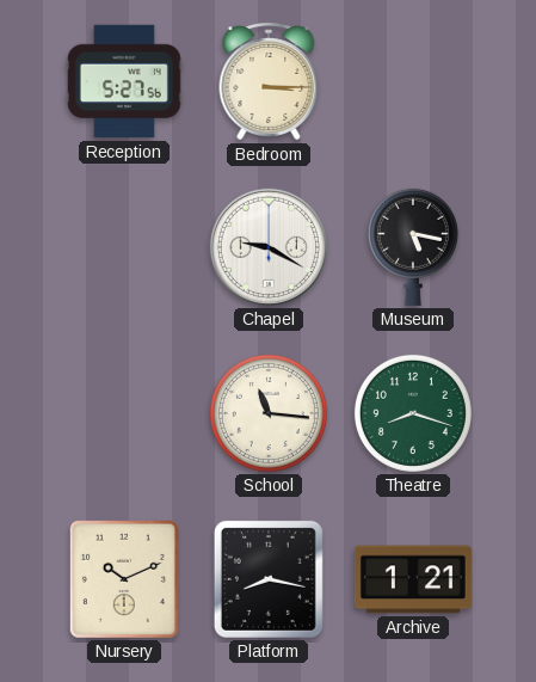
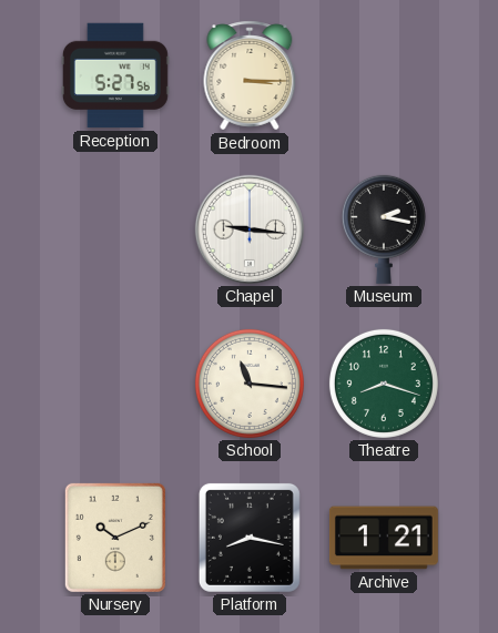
Chapel: 9:20 -> 9:16
Museum: 5:17 -> 2:17
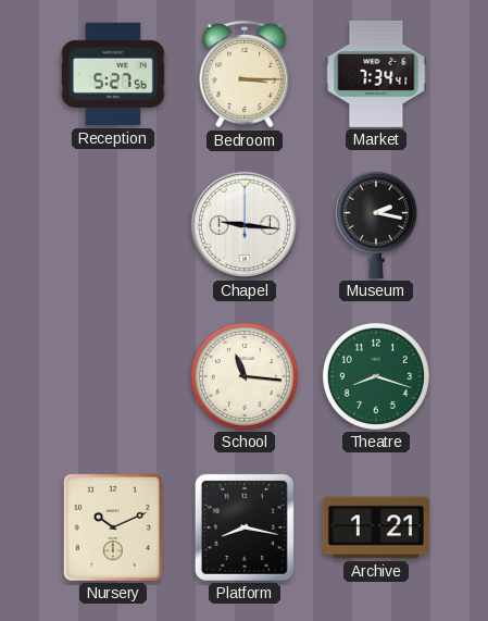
Market: none -> 7:34
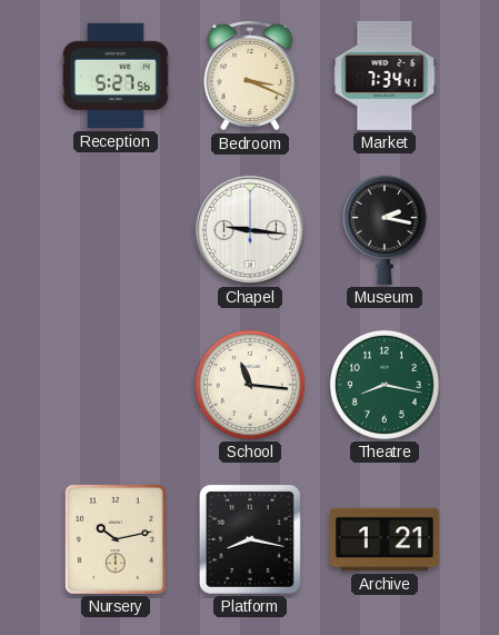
Bedroom: 3:15 -> 3:19
Theatre: 8:18 -> 8:17
Nursery: 10:11 -> 10:13
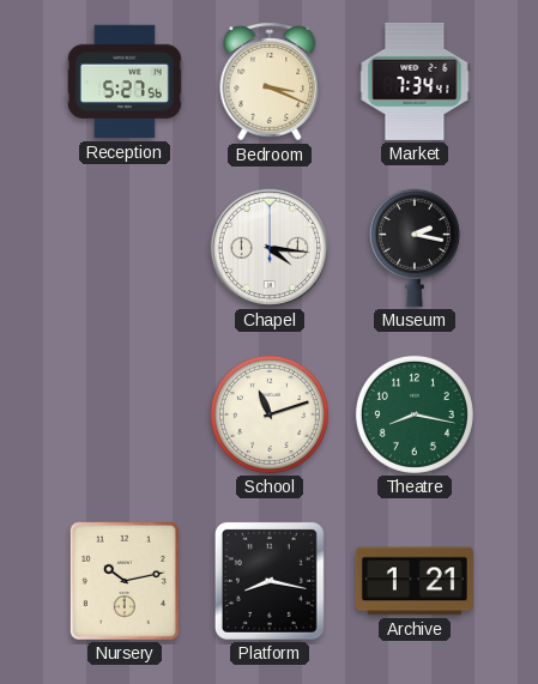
Chapel: 9:16 -> 4:16
School: 11:16 -> 11:12
